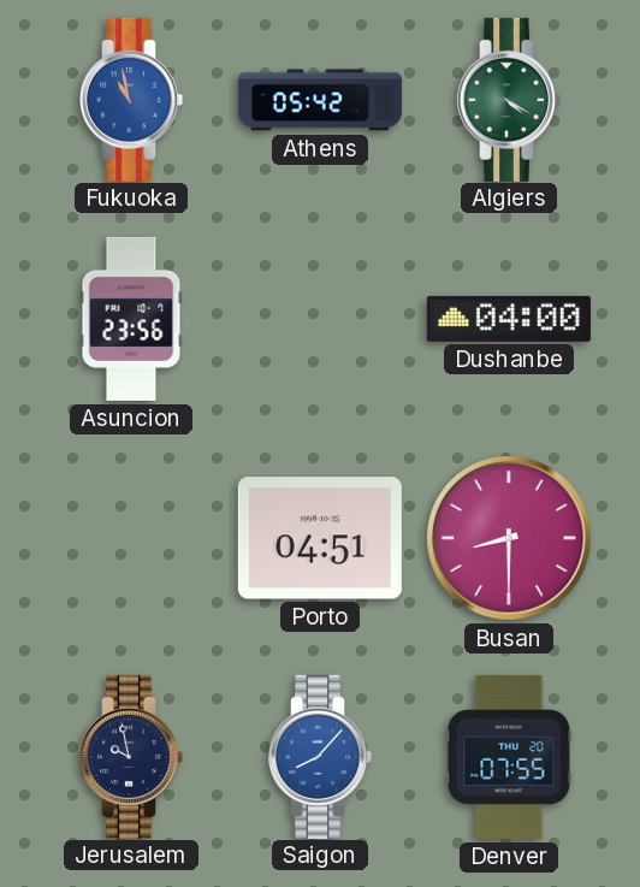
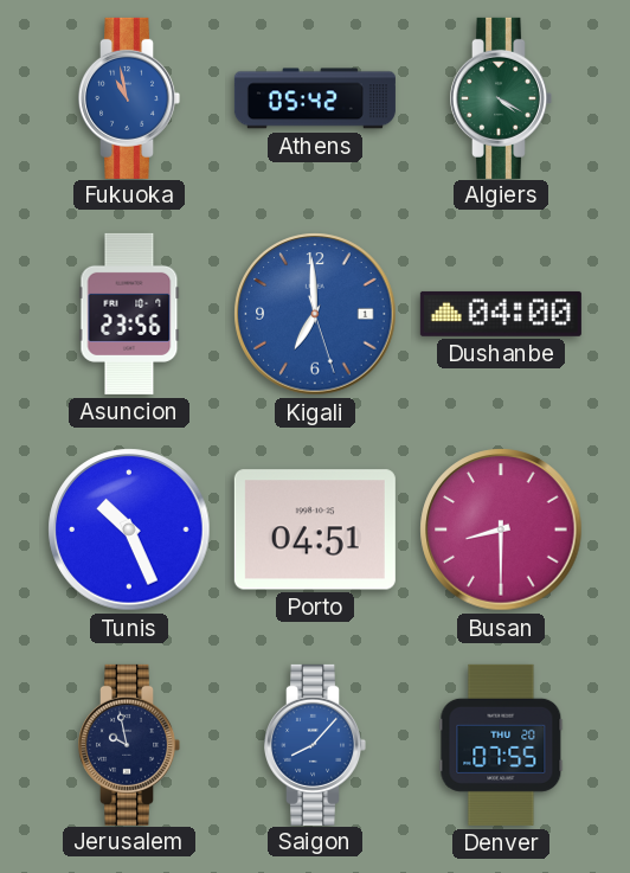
Kigali: none -> 6:59
Tunis: none -> 10:26
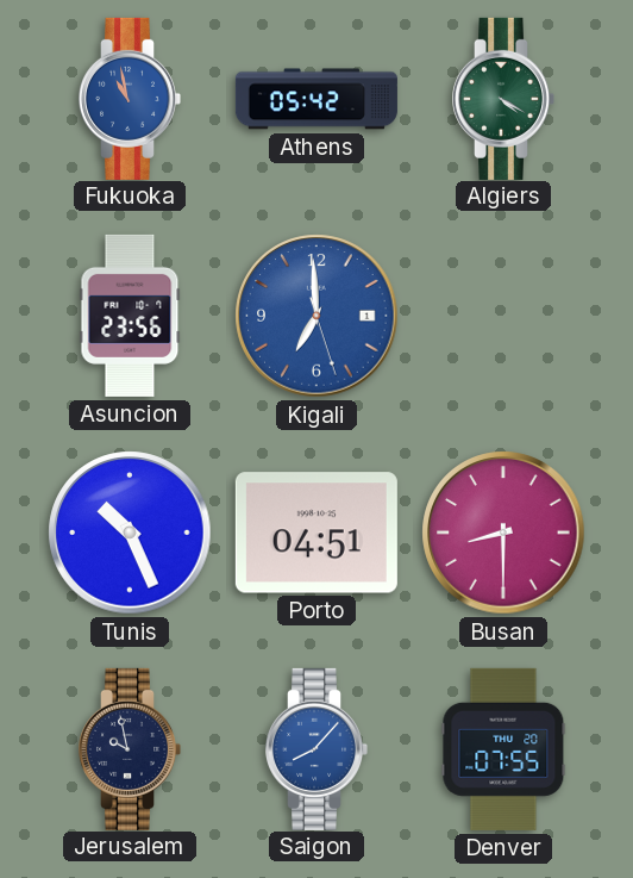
Dushanbe: 04:00 -> none
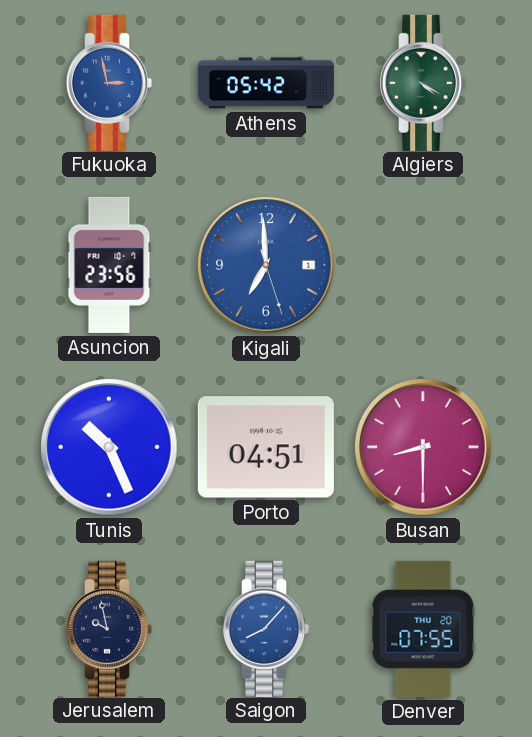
Fukuoka: 10:58 -> 2:58
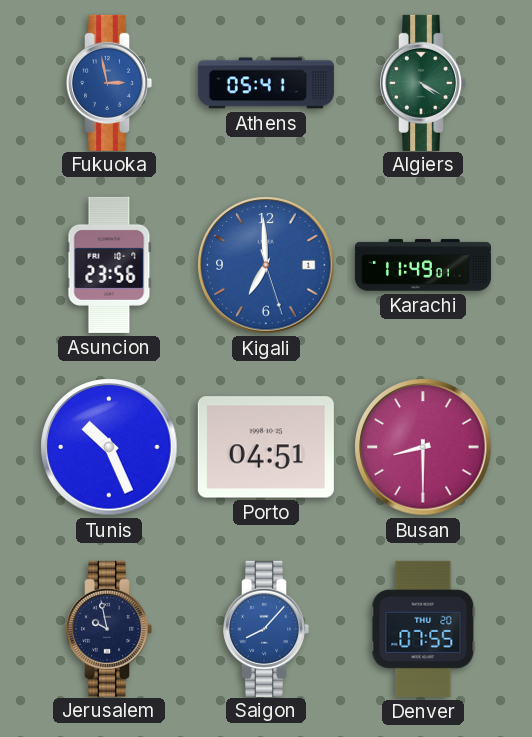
Athens: 05:42 -> 05:41
Karachi: none -> 11:49
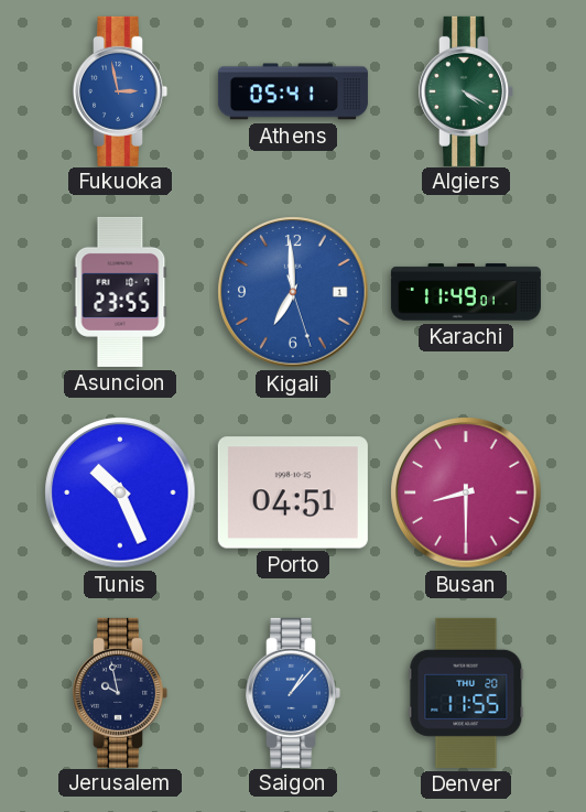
Asuncion: 23:56 -> 23:55
Saigon: 8:07 -> 1:07
Denver: 07:55 -> 11:55
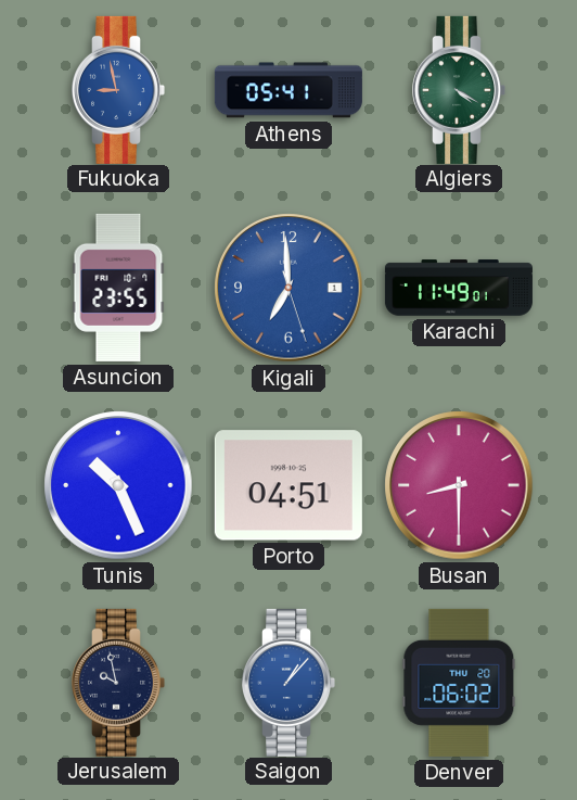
Fukuoka: 2:58 -> 8:58
Denver: 11:55 -> 06:02
